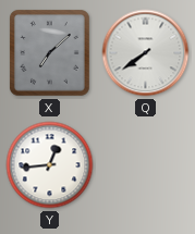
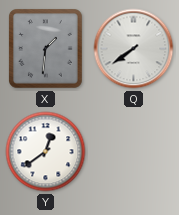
X: 7:08 -> 1:31
Y: 12:44 -> 12:39
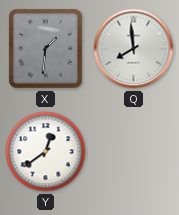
Q: 7:39 -> 7:59
